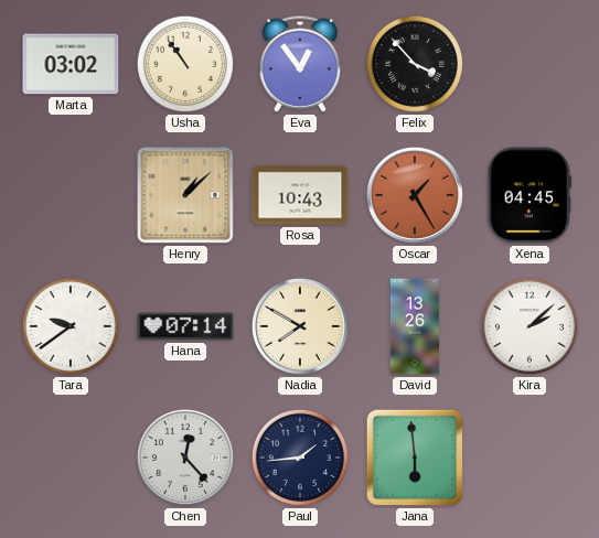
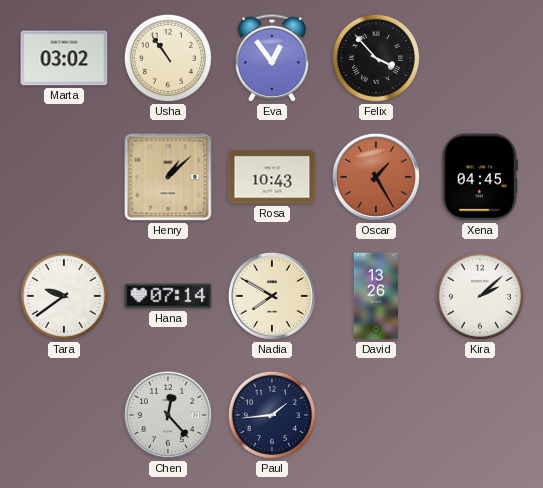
Jana: 5:59 -> none
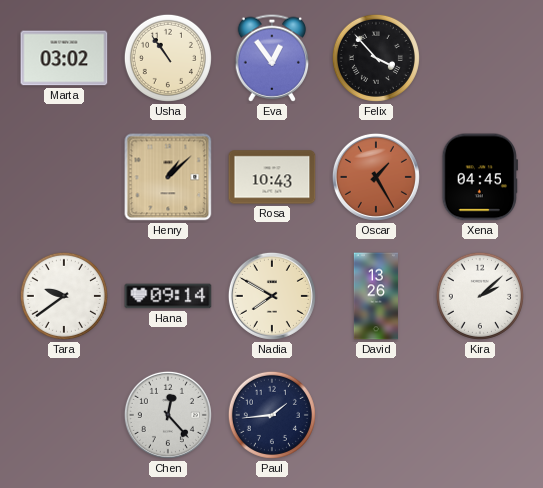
Hana: 07:14 -> 09:14
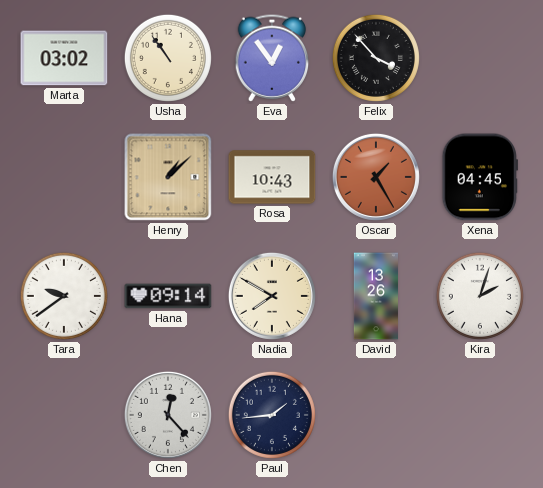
Kira: 2:08 -> 2:03
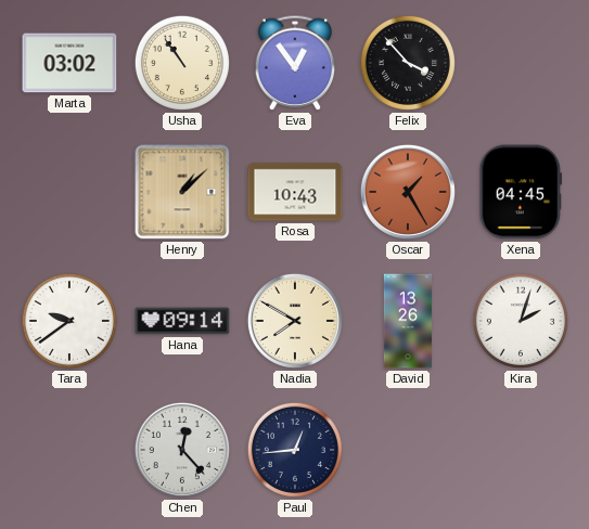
Paul: 1:44 -> 12:44
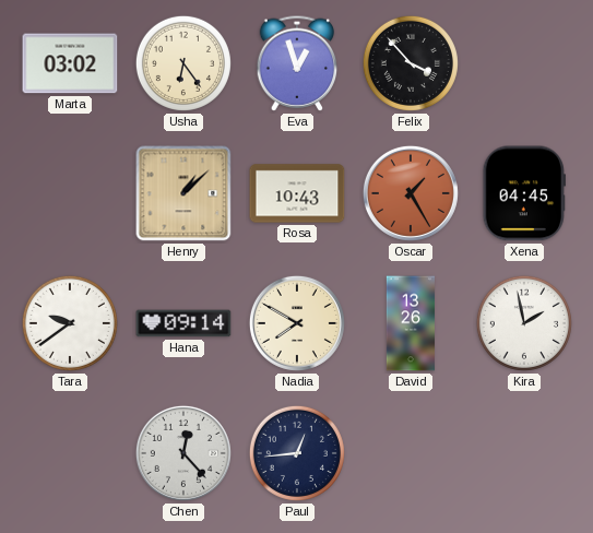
Usha: 10:54 -> 6:24
Eva: 12:54 -> 12:57
Kira: 2:03 -> 1:58
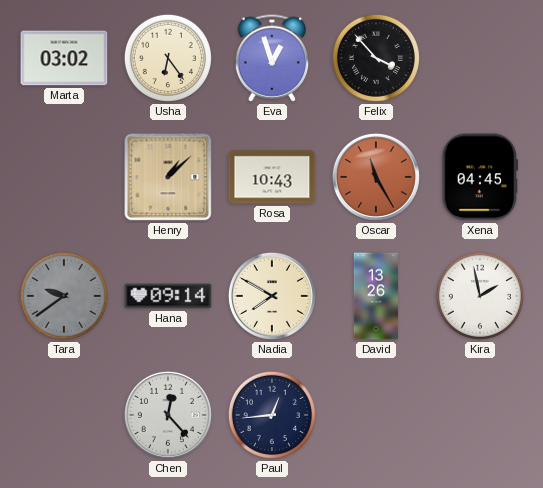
Oscar: 1:25 -> 11:25
Tara dial: white -> grey
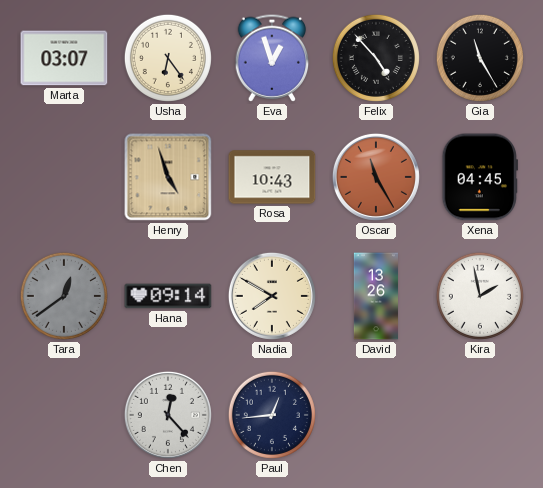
Marta: 03:02 -> 03:07
Felix: 3:53 -> 4:53
Gia: none -> 11:25
Henry: 1:08 -> 4:57
Tara: 9:39 -> 12:39
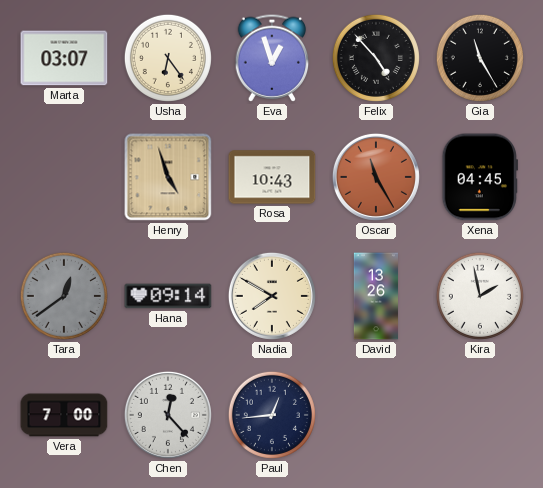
Vera: none -> 7:00
